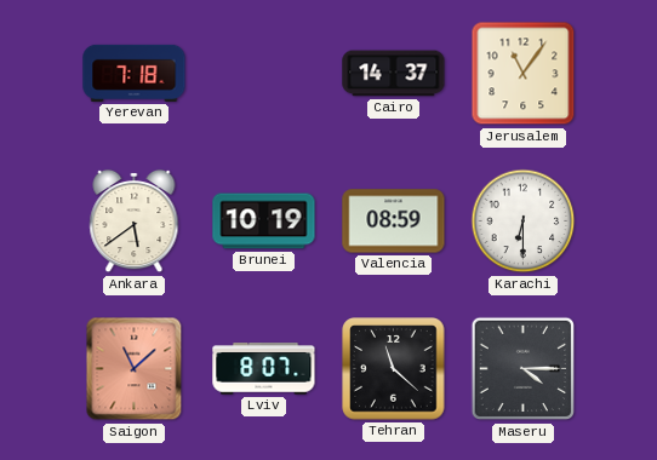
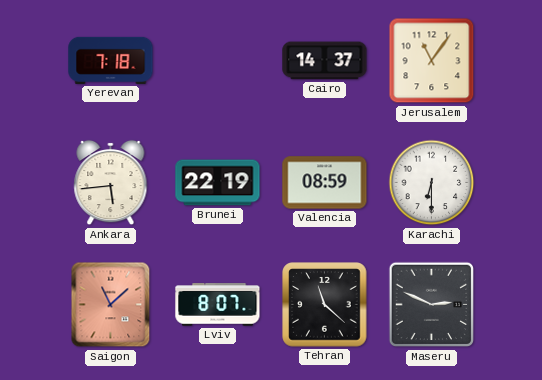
Ankara: 5:39 -> 5:44
Brunei: 10:19 -> 22:19
Maseru: 4:15 -> 2:49
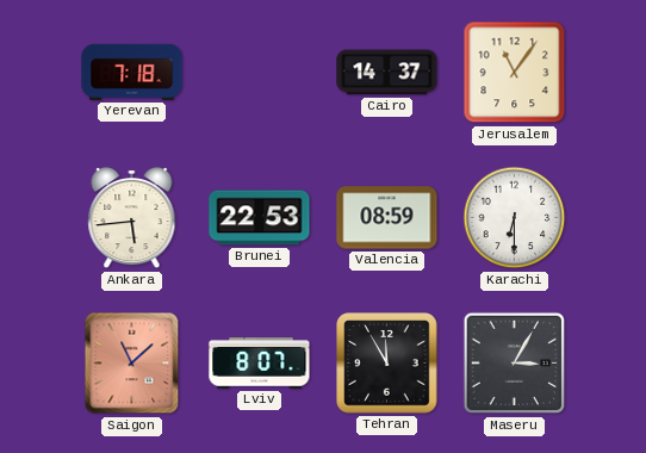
Brunei: 22:19 -> 22:53
Tehran: 11:22 -> 11:55
Maseru: 2:49 -> 3:05
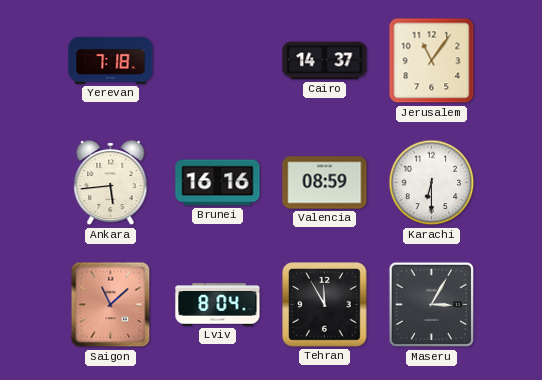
Brunei: 22:53 -> 16:16
Lviv: 8:07 -> 8:04
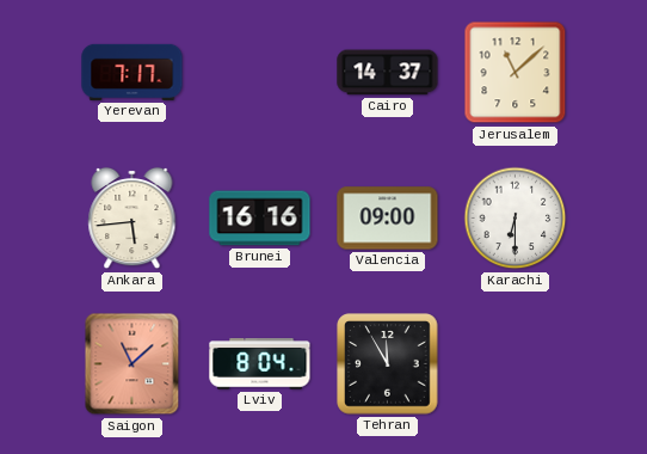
Yerevan: 7:18 -> 7:17
Jerusalem: 11:06 -> 11:08
Valencia: 08:59 -> 09:00
Maseru: 3:05 -> none
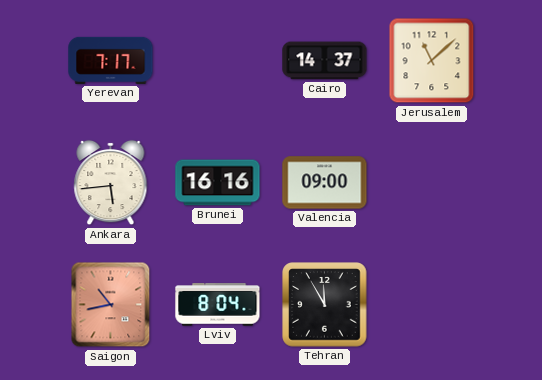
Karachi: 6:30 -> none
Saigon: 11:08 -> 10:43
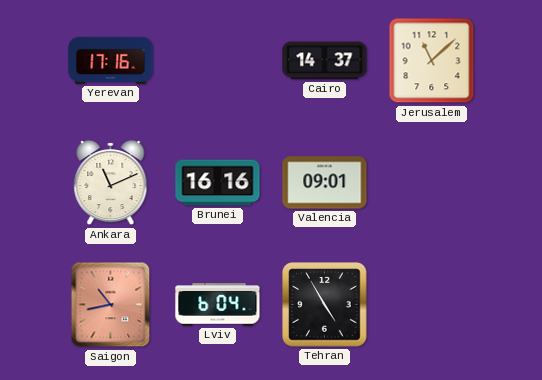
Yerevan: 7:17 -> 17:16
Ankara: 5:44 -> 11:11
Valencia: 09:00 -> 09:01
Lviv: 8:04 -> 6:04
Tehran: 11:55 -> 4:55
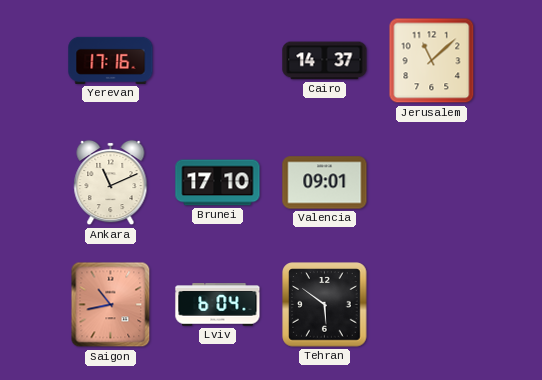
Brunei: 16:16 -> 17:10
Tehran: 4:55 -> 5:51
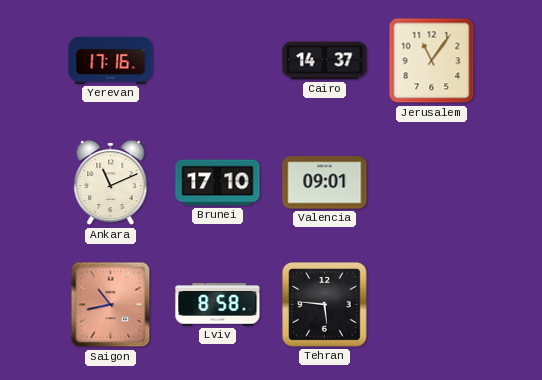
Jerusalem: 11:08 -> 11:06
Lviv: 6:04 -> 8:58
Tehran: 5:51 -> 5:46
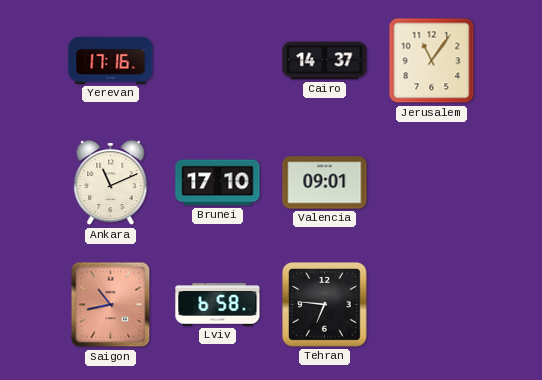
Lviv: 8:58 -> 6:58
Tehran: 5:46 -> 6:46
